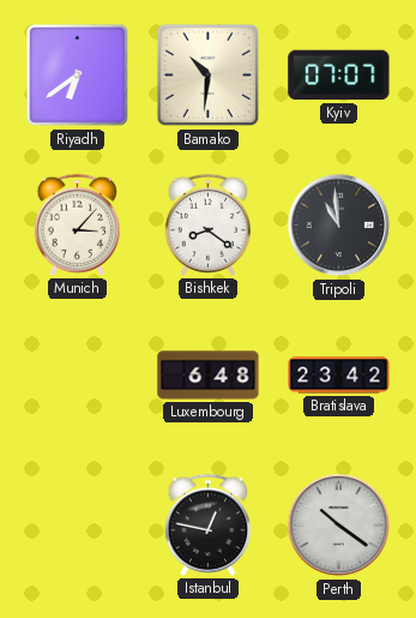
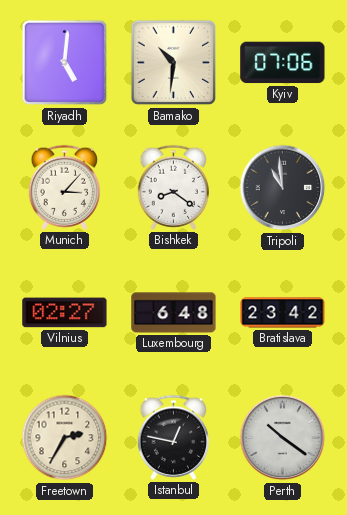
Riyadh: 6:39 -> 5:01
Kyiv: 07:07 -> 07:06
Vilnius: none -> 02:27
Freetown: none -> 2:35
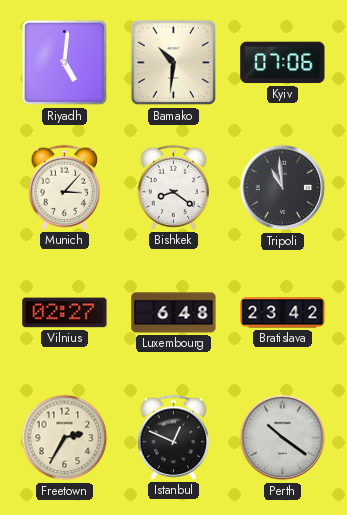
Istanbul: 12:47 -> 12:49
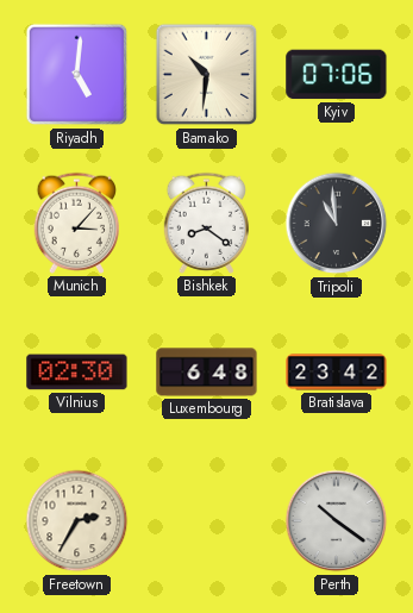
Vilnius: 02:27 -> 02:30
Istanbul: 12:49 -> none
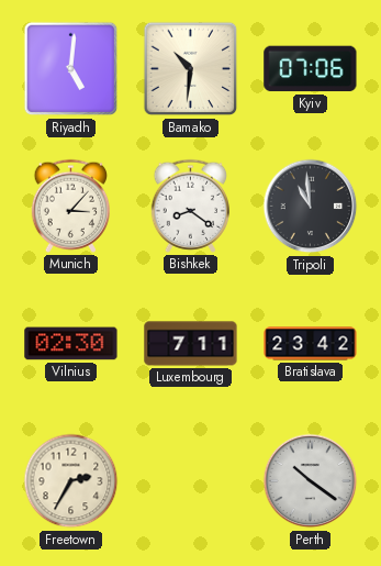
Luxembourg: 6:48 -> 7:11
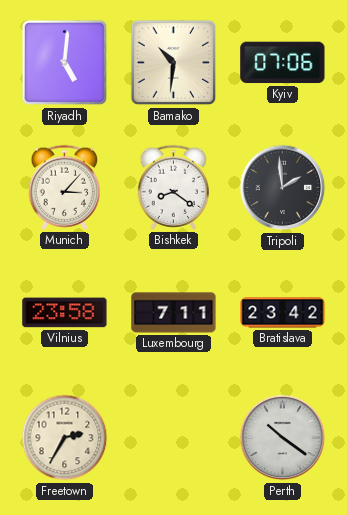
Tripoli: 10:59 -> 1:59
Vilnius: 02:30 -> 23:58
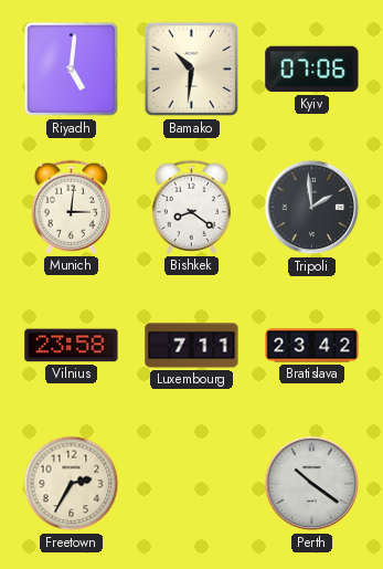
Munich: 3:07 -> 3:01
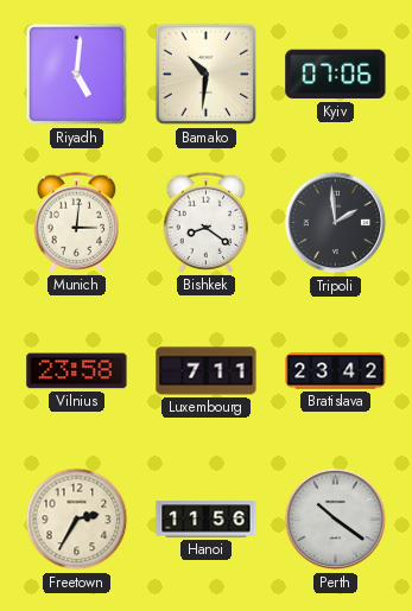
Hanoi: none -> 11:56
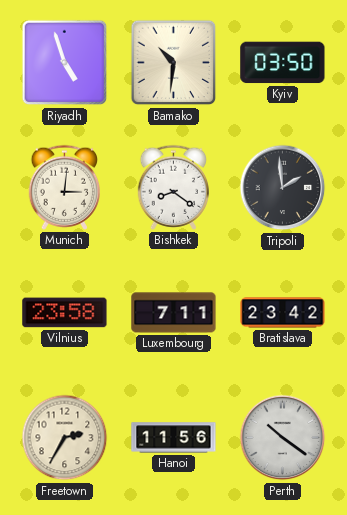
Riyadh: 5:01 -> 4:57
Kyiv: 07:06 -> 03:50
